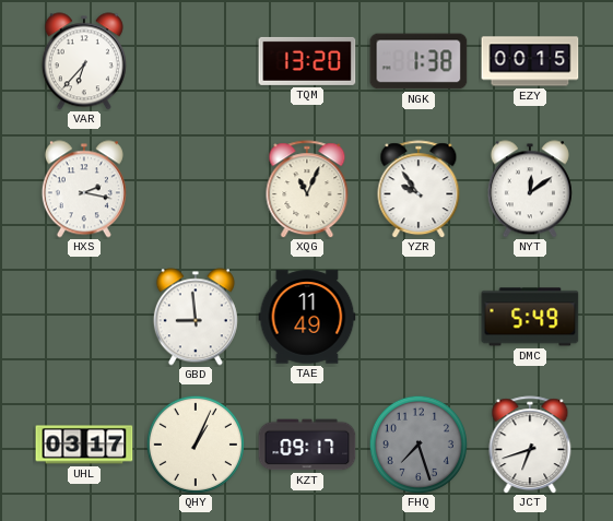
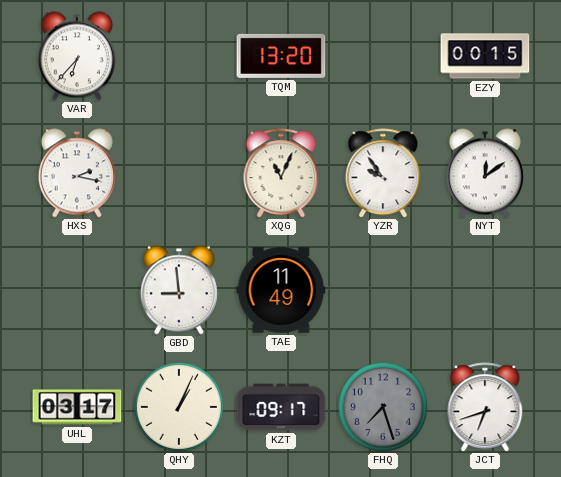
NGK: 1:38 -> none
DMC: 5:49 -> none
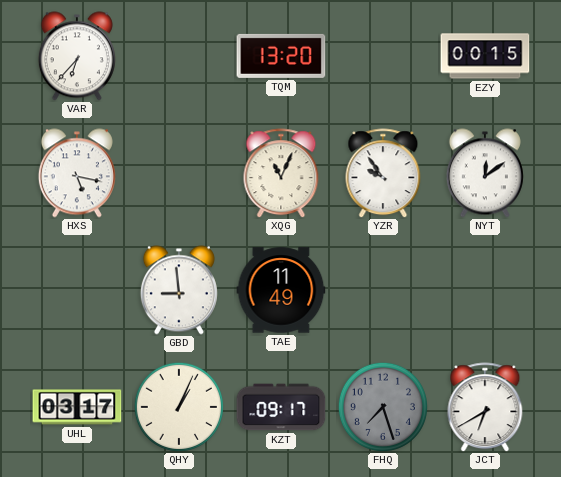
HXS: 2:17 -> 5:17
JCT: 6:42 -> 6:40
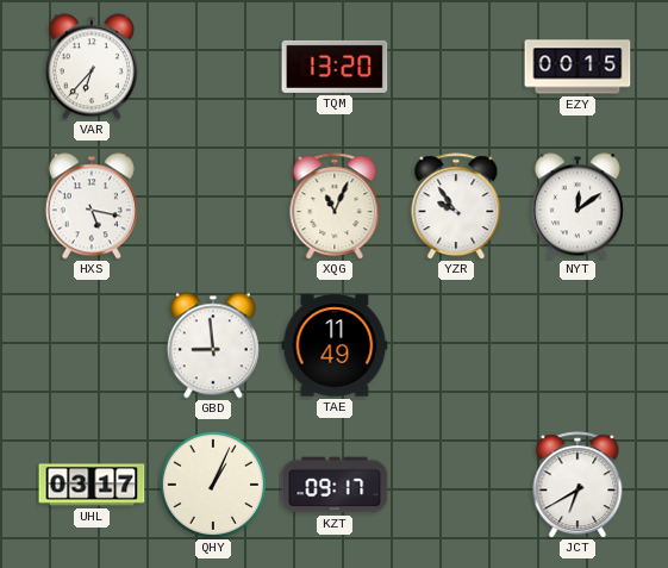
FHQ: 7:27 -> none
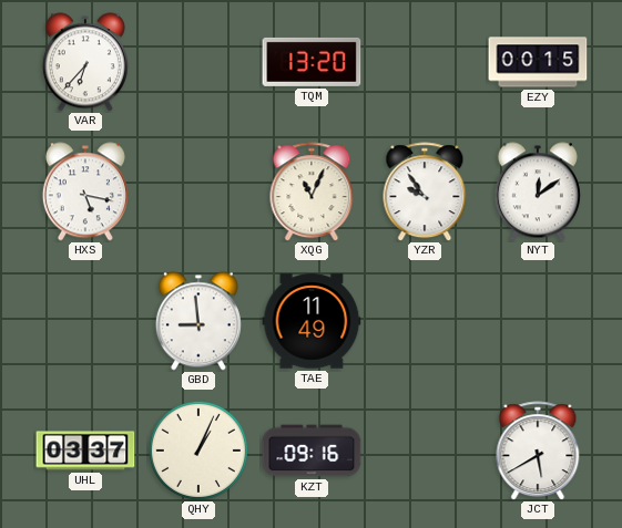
UHL: 03:17 -> 03:37
KZT: 09:17 -> 09:16
JCT: 6:40 -> 5:40
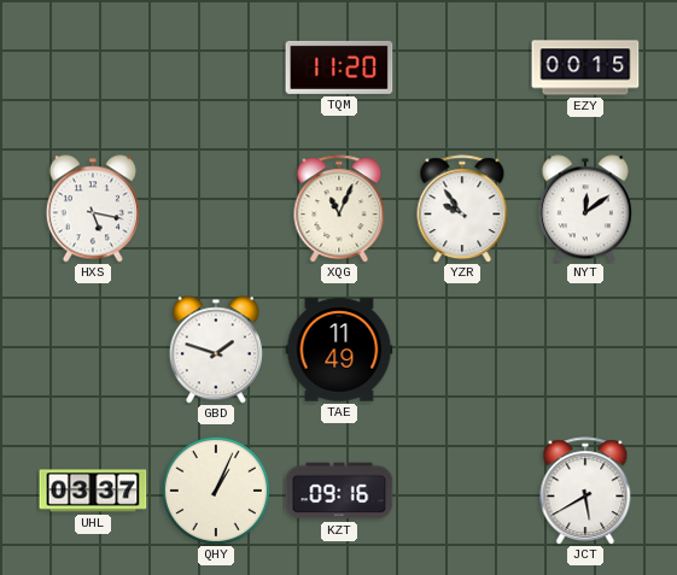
VAR: 6:37 -> none
TQM: 13:20 -> 11:20
GBD: 8:59 -> 1:48
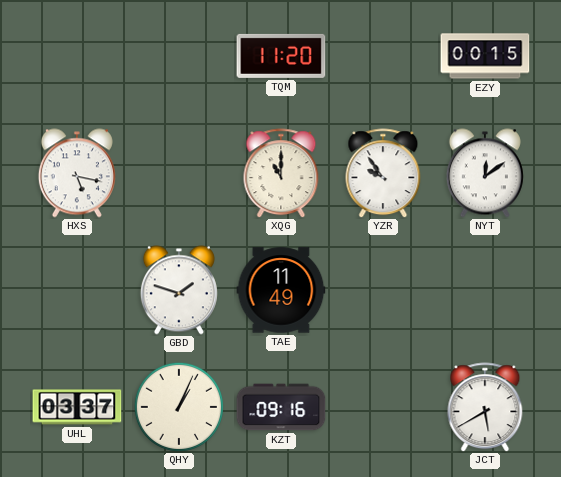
XQG: 11:04 -> 11:00
